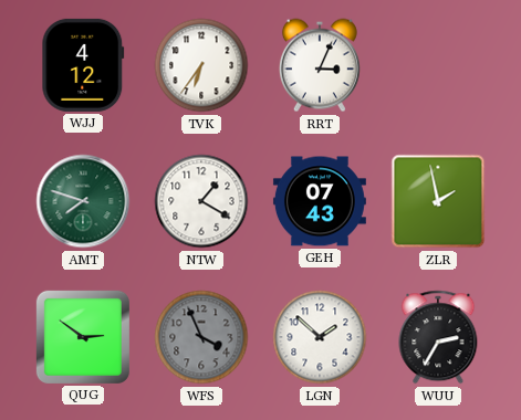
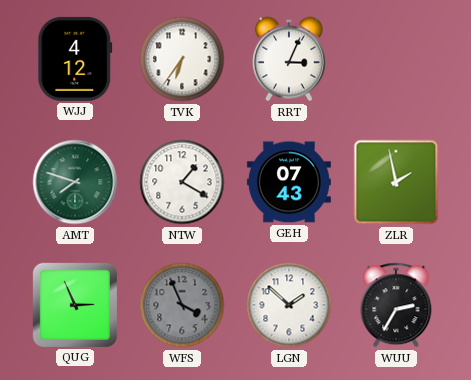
QUG: 2:51 -> 2:56
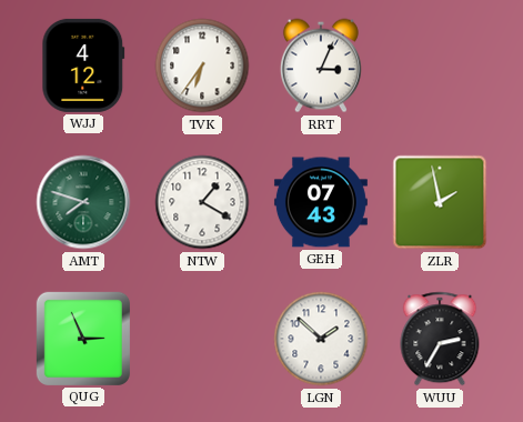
WFS: 3:56 -> none
